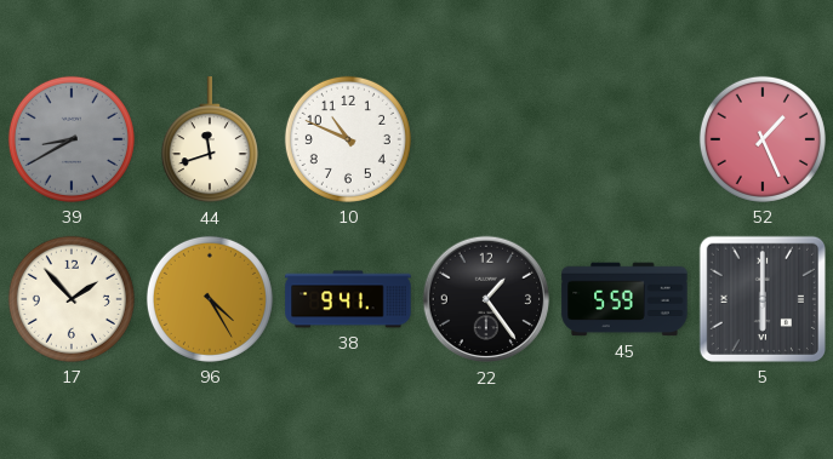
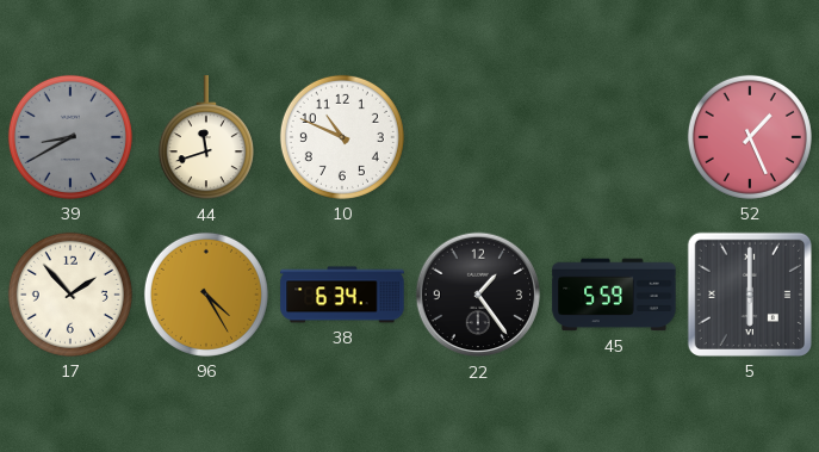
38: 9:41 -> 6:34
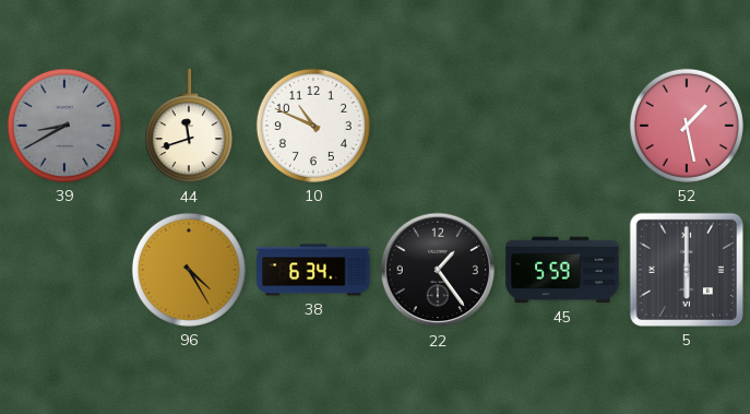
52: 1:26 -> 1:28
17: 1:53 -> none
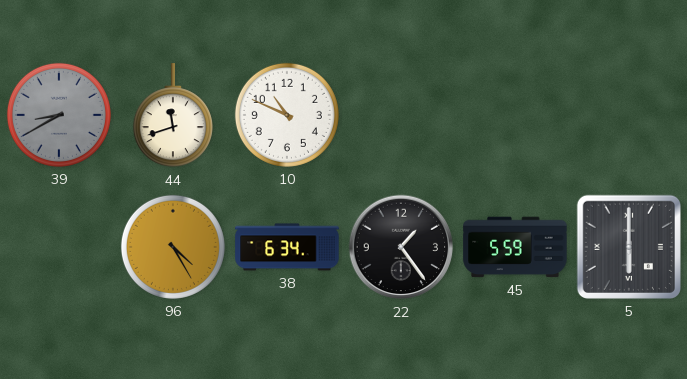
52: 1:28 -> none
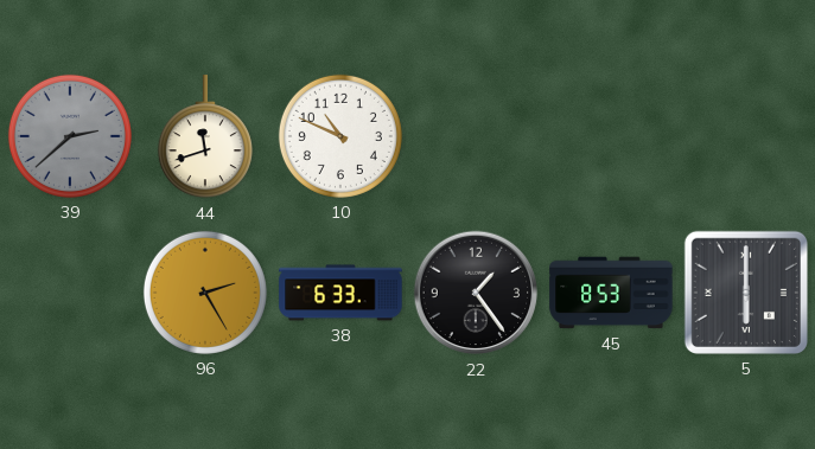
39: 8:40 -> 2:38
96: 4:25 -> 2:25
38: 6:34 -> 6:33
45: 5:59 -> 8:53
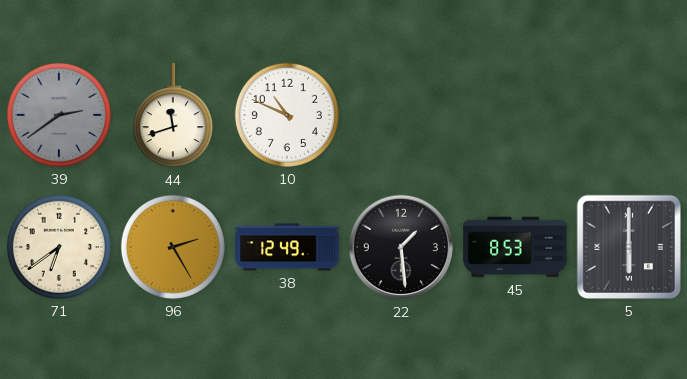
39: 2:38 -> 2:39
71: none -> 6:39
38: 6:33 -> 12:49
22: 1:24 -> 1:29
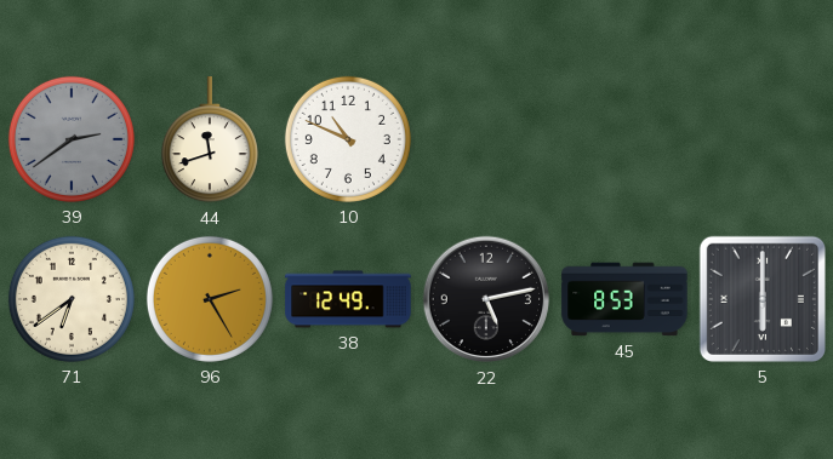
22: 1:29 -> 5:13
